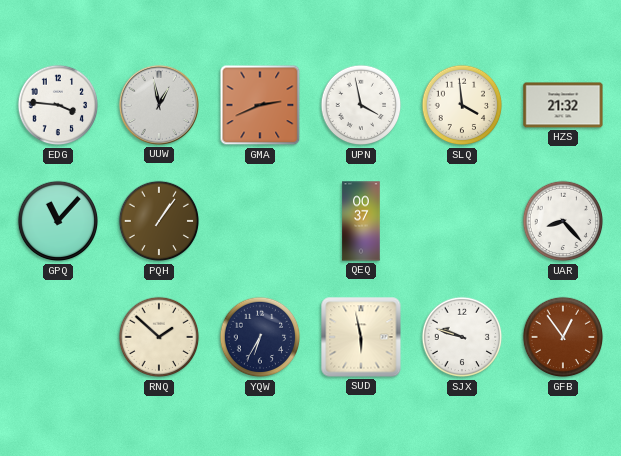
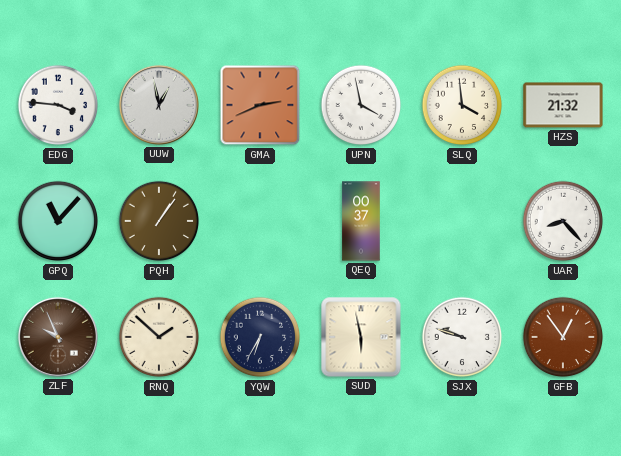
ZLF: none -> 9:56
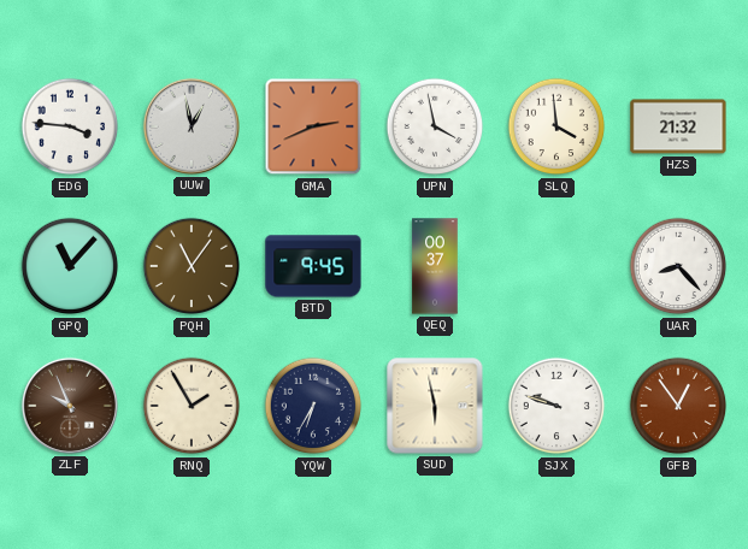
PQH: 1:06 -> 11:06
BTD: none -> 9:45
RNQ: 1:52 -> 1:55
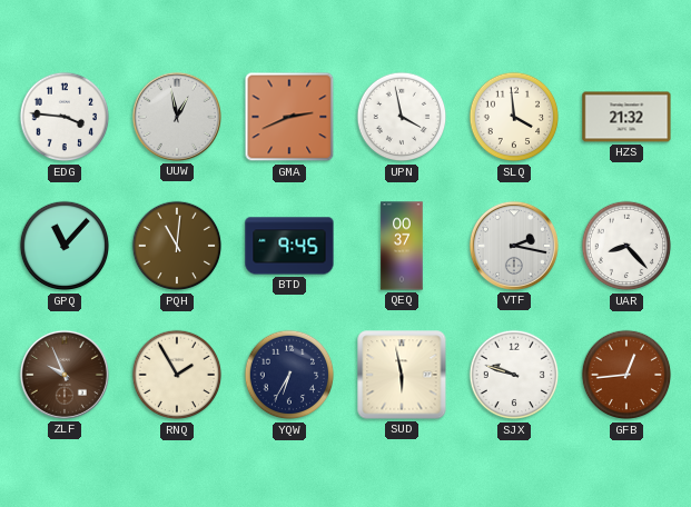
PQH: 11:06 -> 11:01
VTF: none -> 2:17
GFB: 12:54 -> 12:44
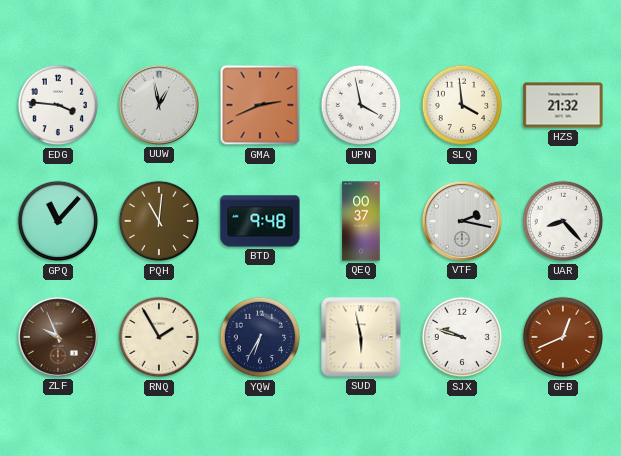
BTD: 9:45 -> 9:48
GFB: 12:44 -> 12:41
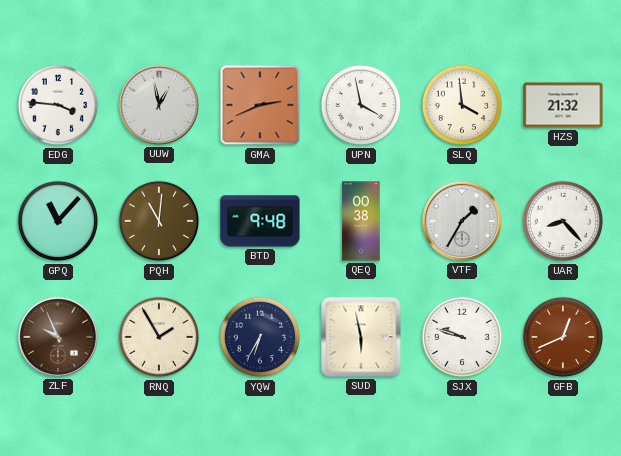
QEQ: 00:37 -> 00:38
VTF: 2:17 -> 1:35
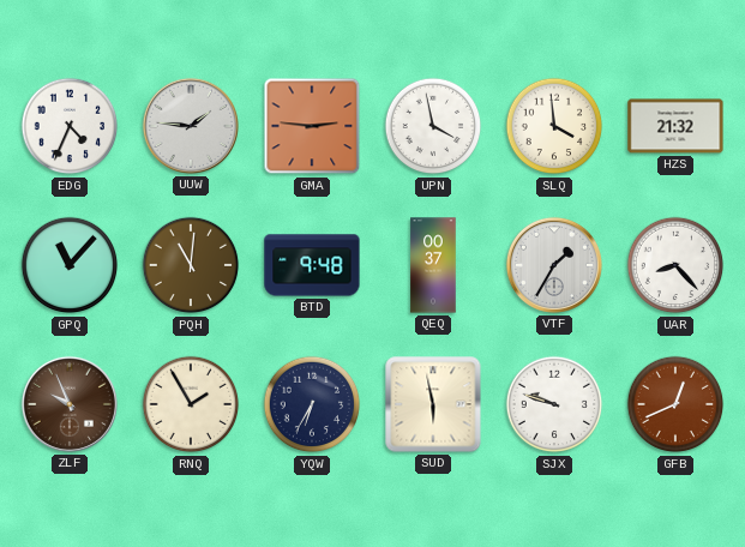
EDG: 3:46 -> 4:34
UUW: 12:58 -> 1:46
GMA: 2:41 -> 2:46
QEQ: 00:38 -> 00:37
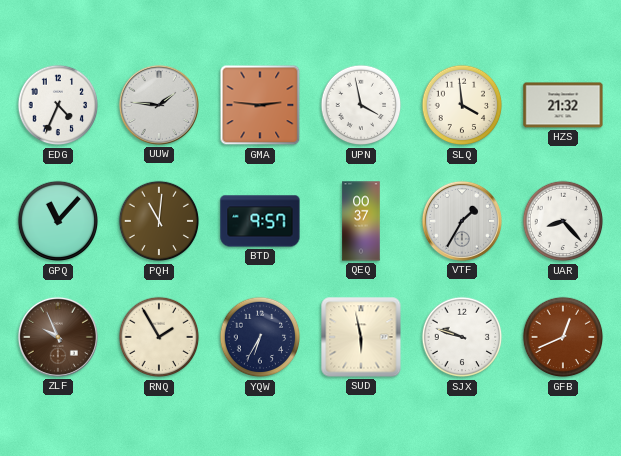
BTD: 9:48 -> 9:57
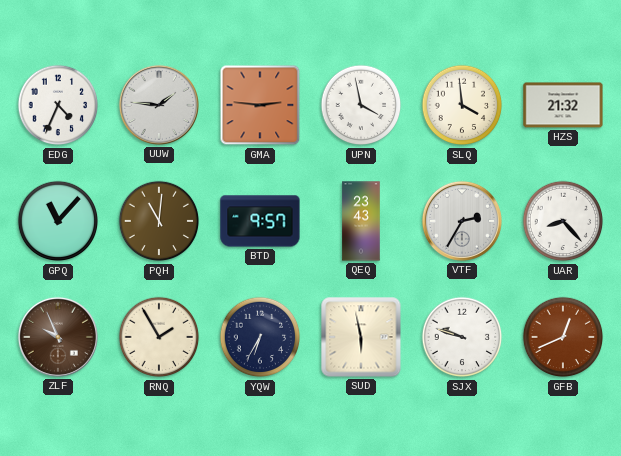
QEQ: 00:37 -> 23:43
VTF: 1:35 -> 2:35
